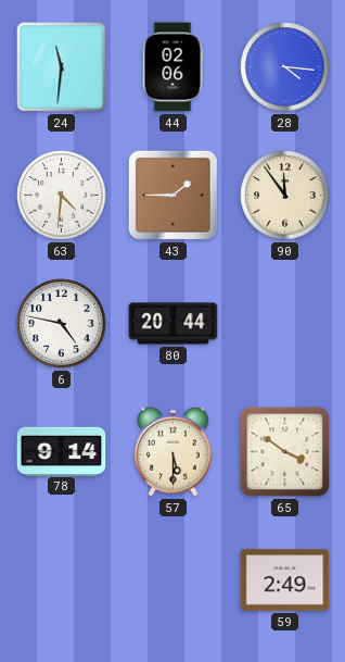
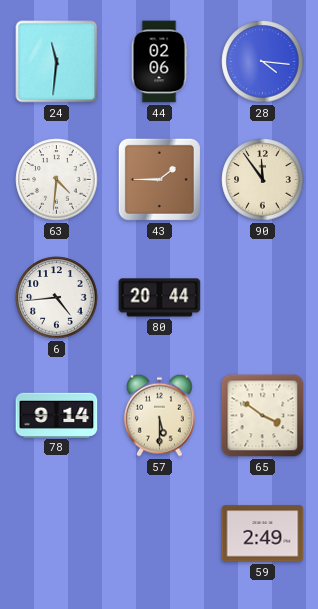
6: 4:47 -> 4:44
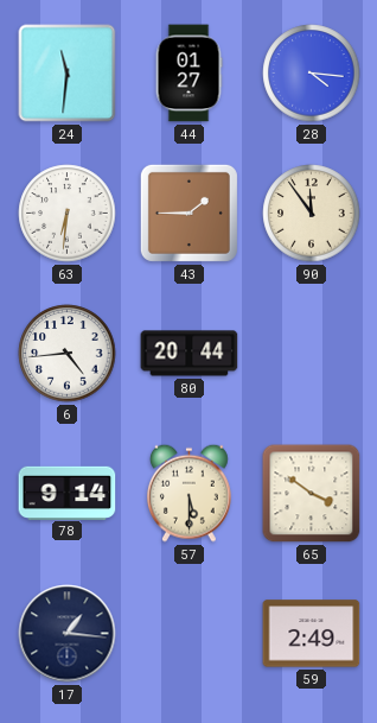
44: 02:06 -> 01:27
63: 4:31 -> 6:31
17: none -> 1:16
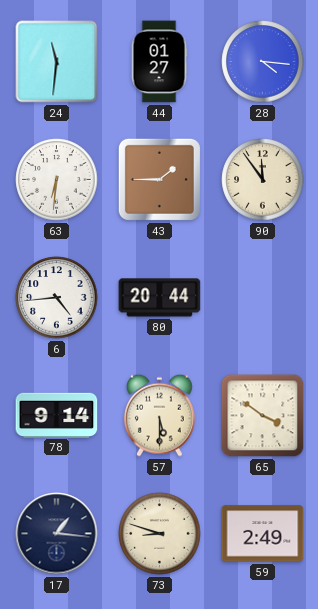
73: none -> 8:48
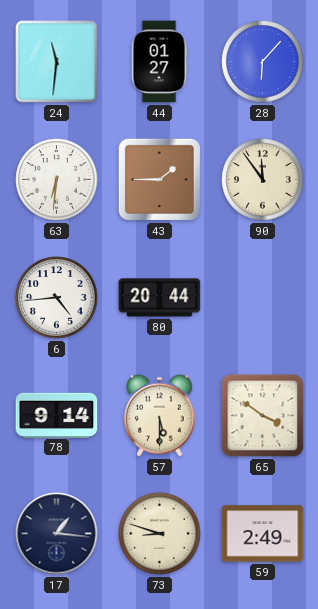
28: 4:16 -> 6:07
